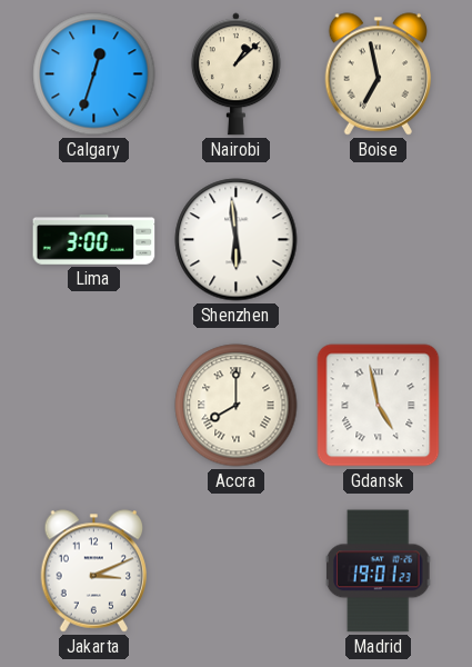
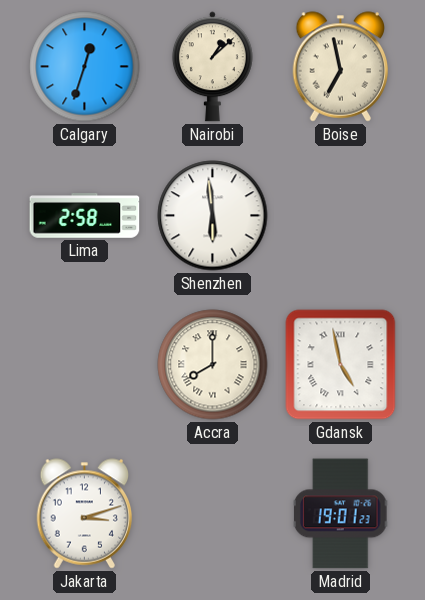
Lima: 3:00 -> 2:58
Jakarta: 3:11 -> 3:12
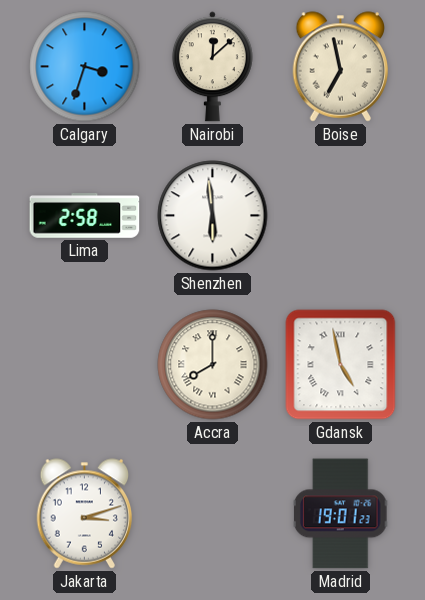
Calgary: 12:33 -> 3:33
Nairobi: 1:08 -> 12:08
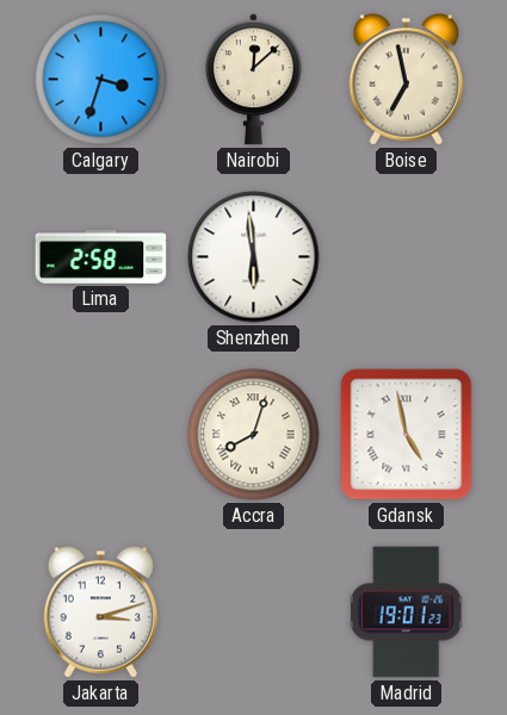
Accra: 8:00 -> 8:03
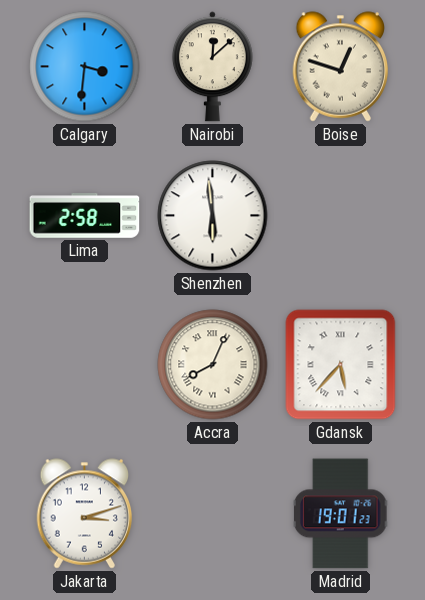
Calgary: 3:33 -> 3:31
Boise: 6:58 -> 12:48
Accra: 8:03 -> 8:04
Gdansk: 4:58 -> 5:37
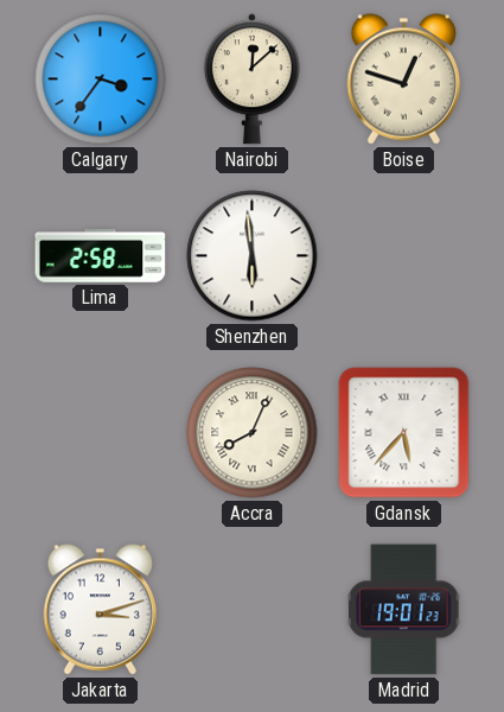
Calgary: 3:31 -> 3:36
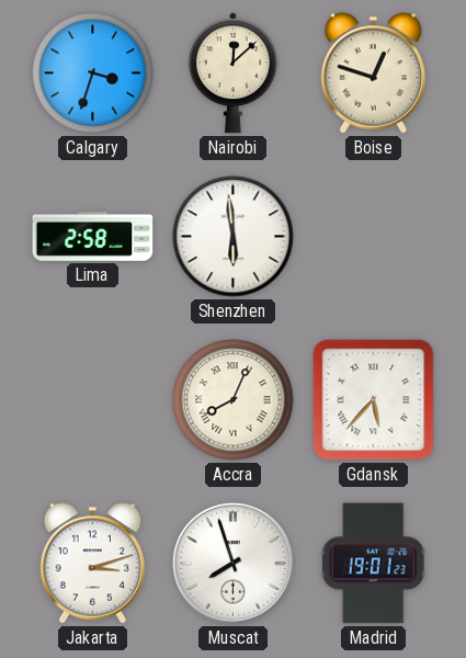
Calgary: 3:36 -> 3:33
Muscat: none -> 7:57
